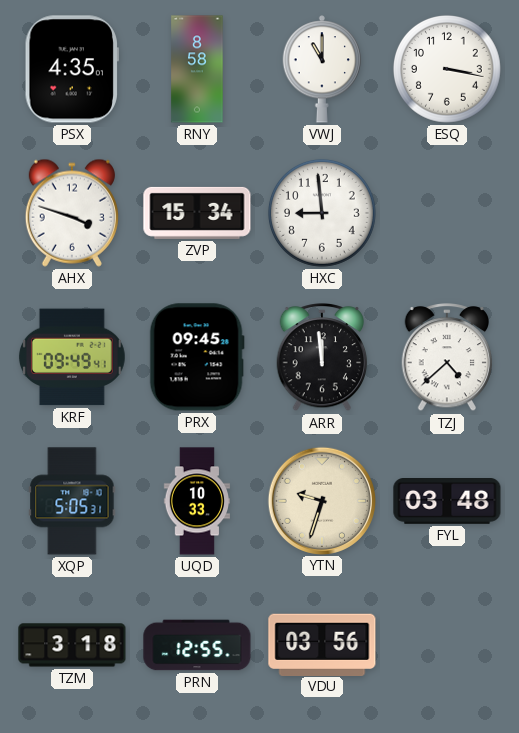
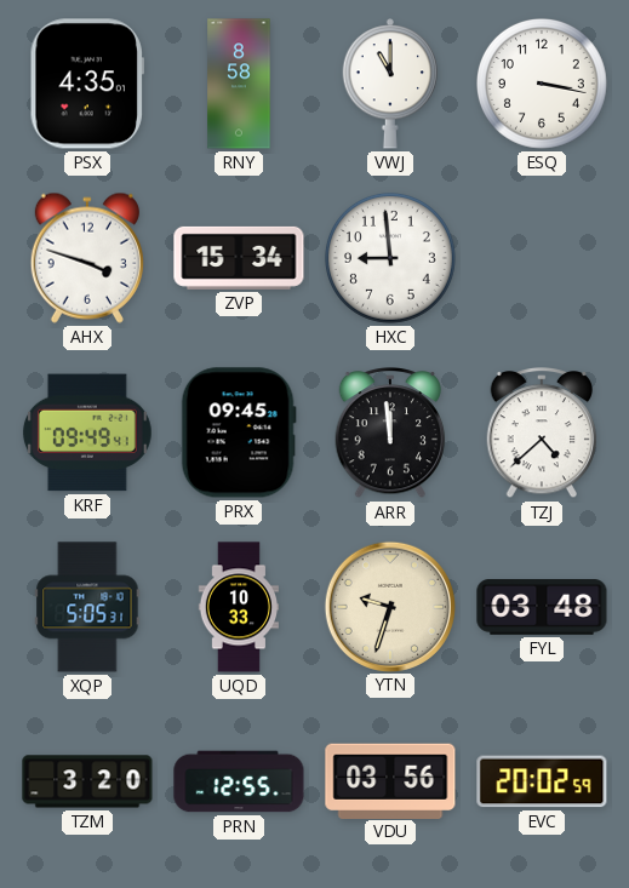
TZM: 3:18 -> 3:20
EVC: none -> 20:02
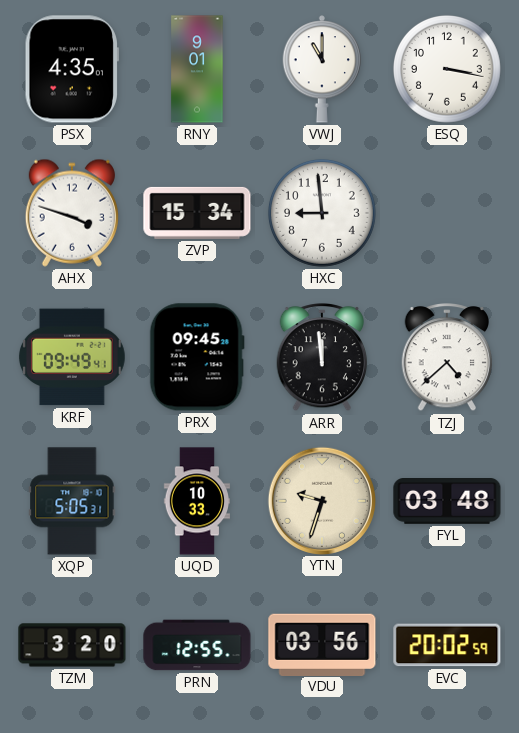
RNY: 8:58 -> 9:01
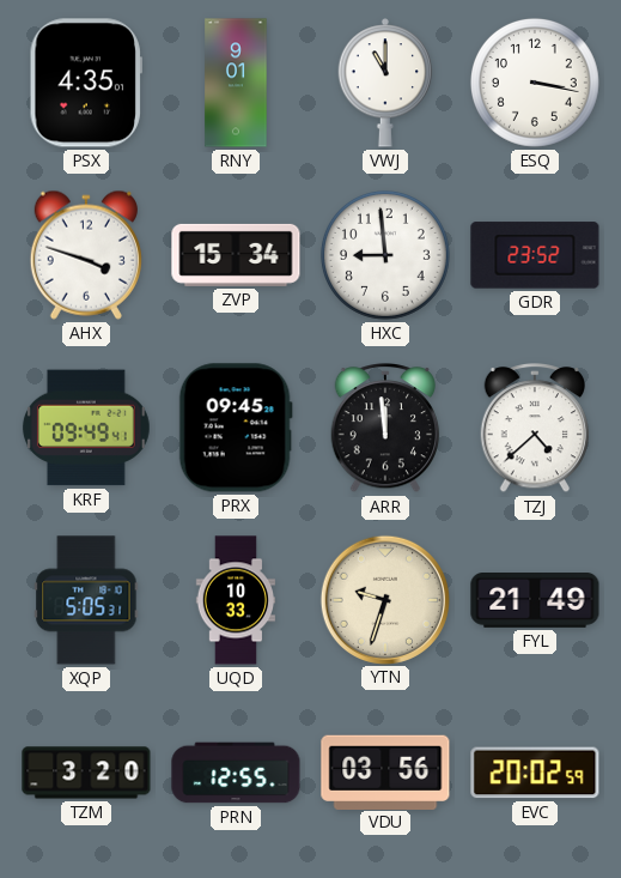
GDR: none -> 23:52
FYL: 03:48 -> 21:49
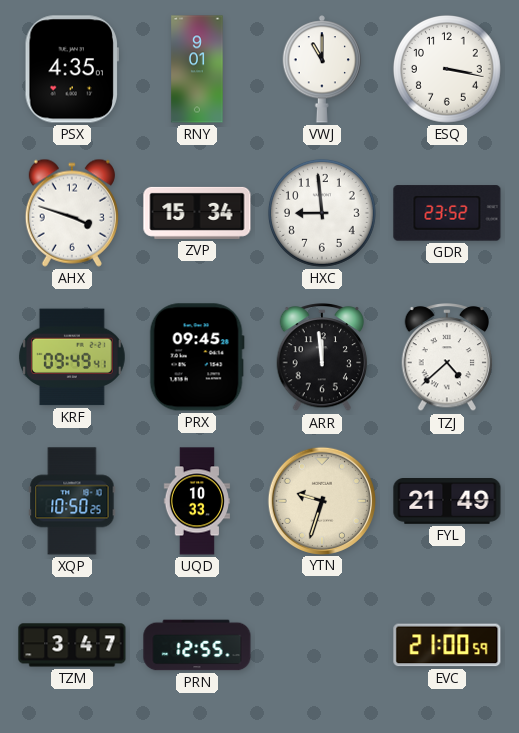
XQP: 5:05 -> 10:50
TZM: 3:20 -> 3:47
VDU: 03:56 -> none
EVC: 20:02 -> 21:00
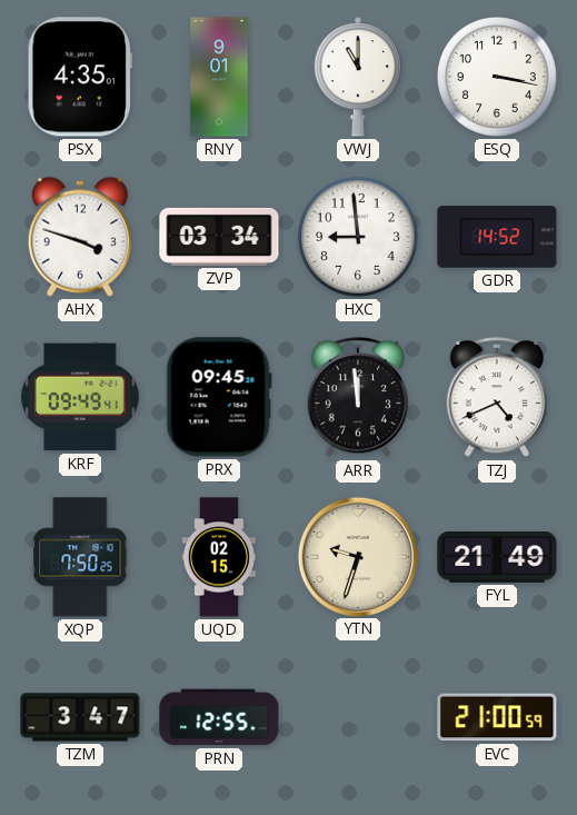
ZVP: 15:34 -> 03:34
GDR: 23:52 -> 14:52
TZJ: 4:38 -> 4:41
XQP: 10:50 -> 7:50
UQD: 10:33 -> 02:15
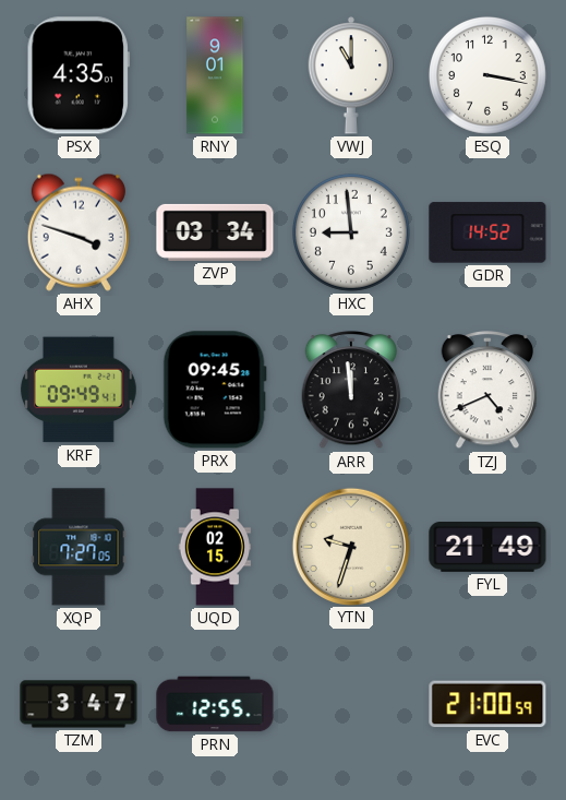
XQP: 7:50 -> 7:27
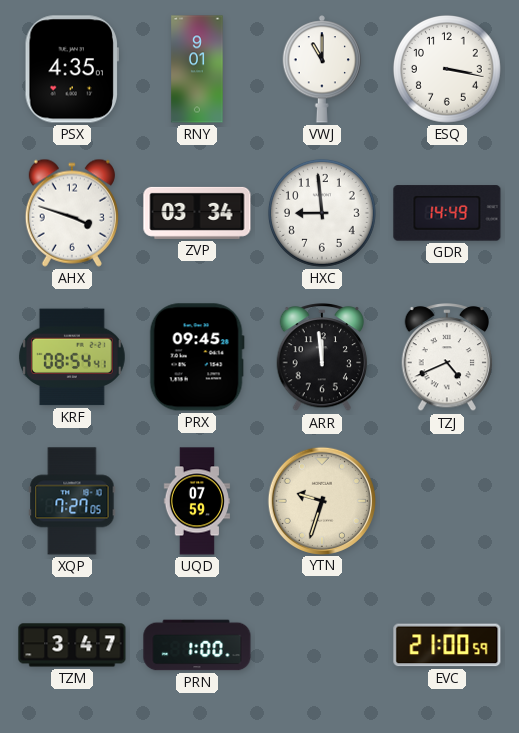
GDR: 14:52 -> 14:49
KRF: 09:49 -> 08:54
UQD: 02:15 -> 07:59
FYL: 21:49 -> none
PRN: 12:55 -> 1:00
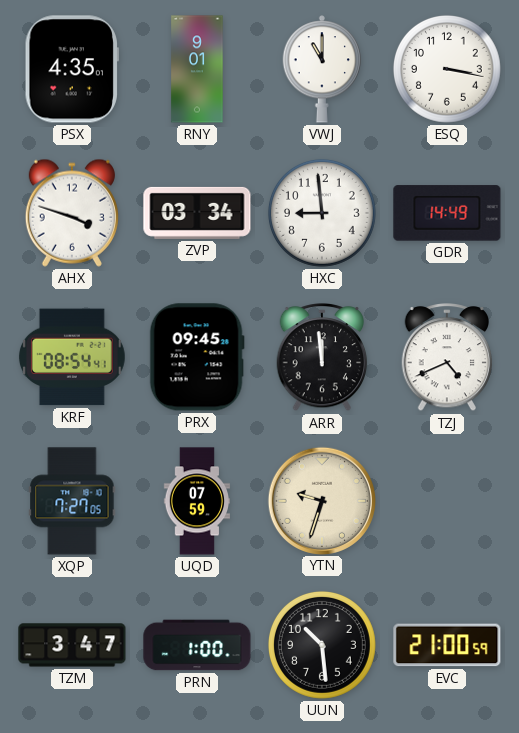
UUN: none -> 10:29
